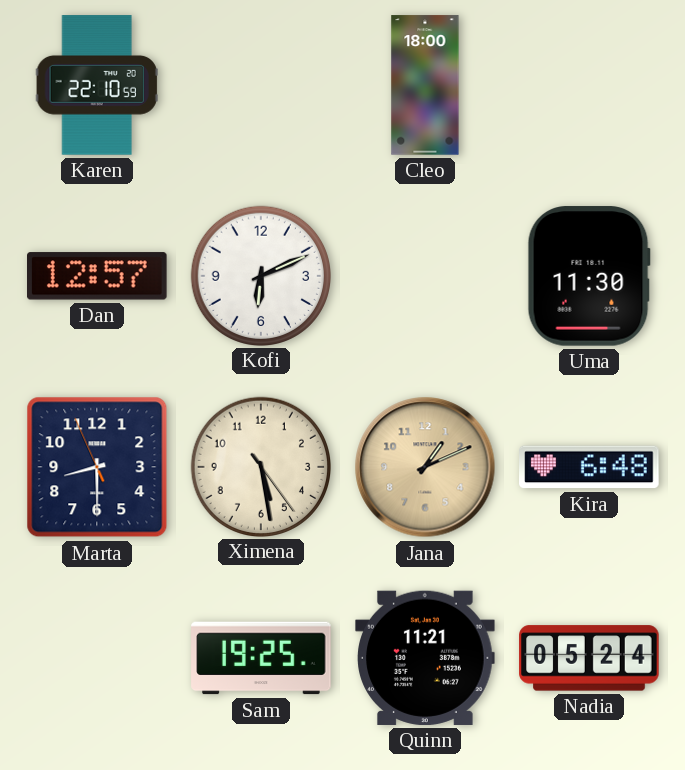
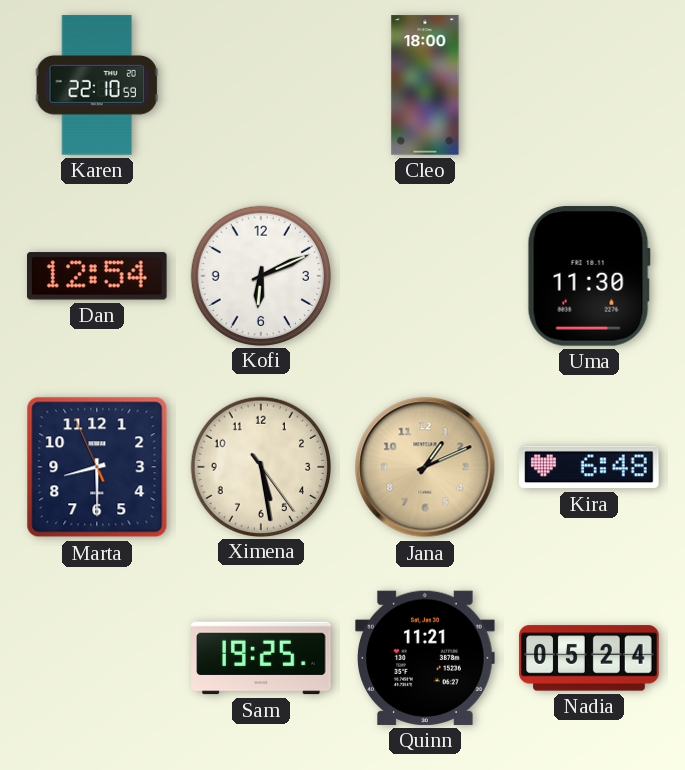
Dan: 12:57 -> 12:54
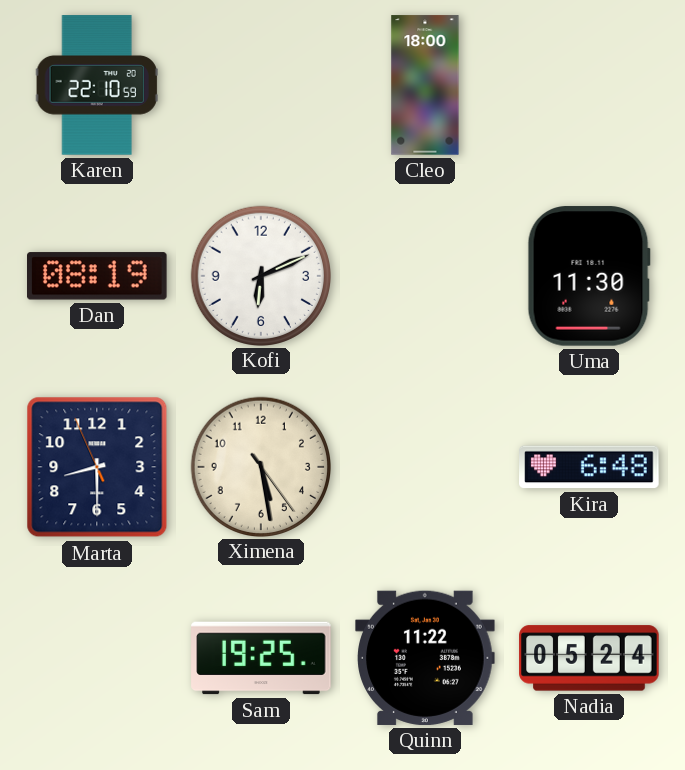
Dan: 12:54 -> 08:19
Jana: 1:11 -> none
Quinn: 11:21 -> 11:22
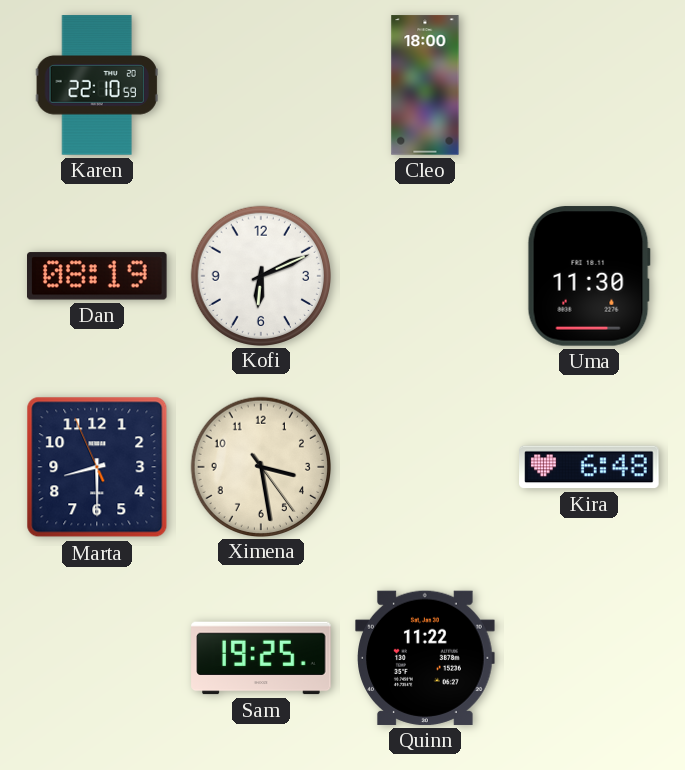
Ximena: 5:28 -> 3:28
Nadia: 05:24 -> none
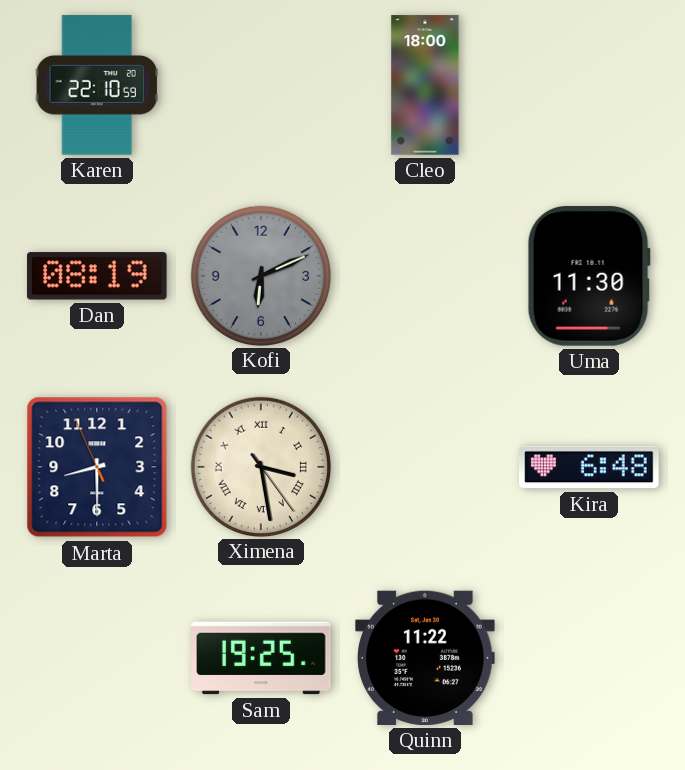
Kofi dial: white -> grey
Ximena numerals: Arabic -> Roman
